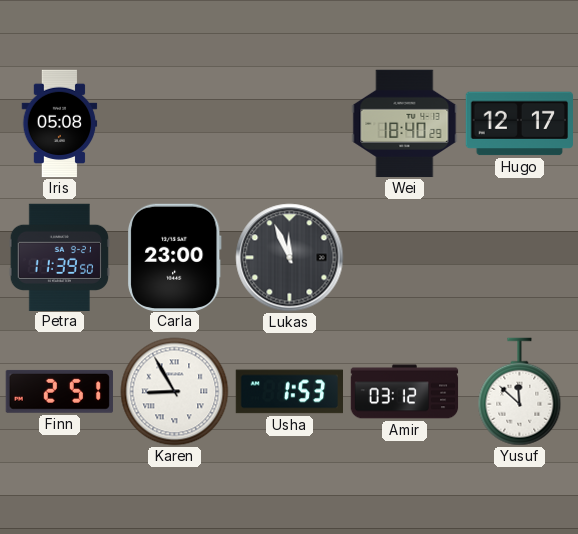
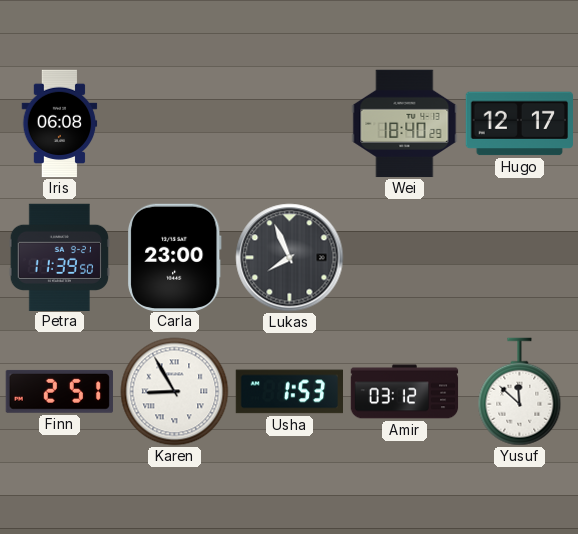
Iris: 05:08 -> 06:08
Lukas: 11:56 -> 7:56
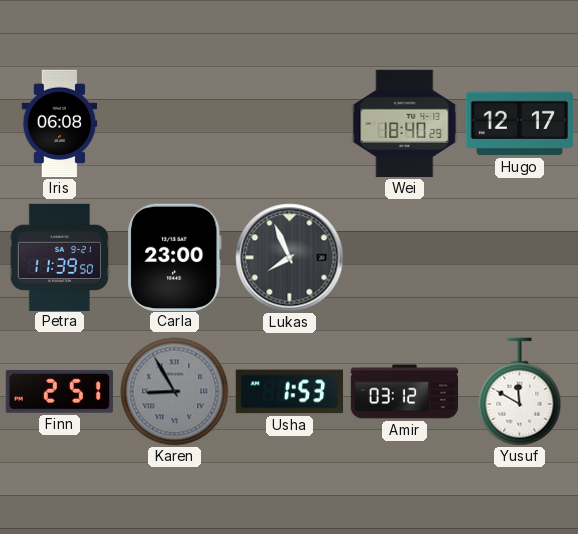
Karen dial: white -> grey
Yusuf: 11:52 -> 11:50
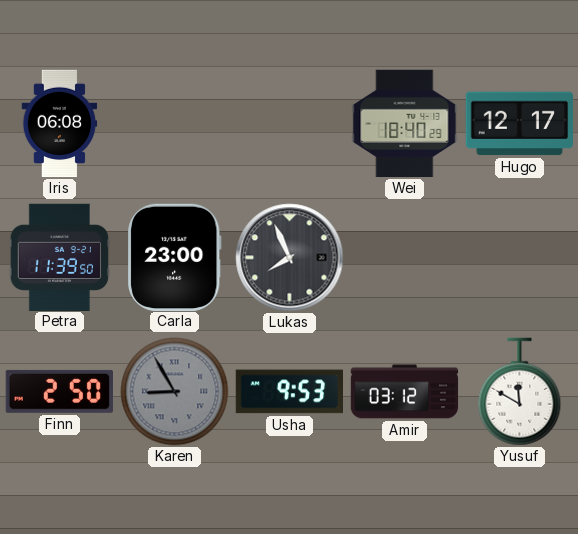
Finn: 2:51 -> 2:50
Usha: 1:53 -> 9:53
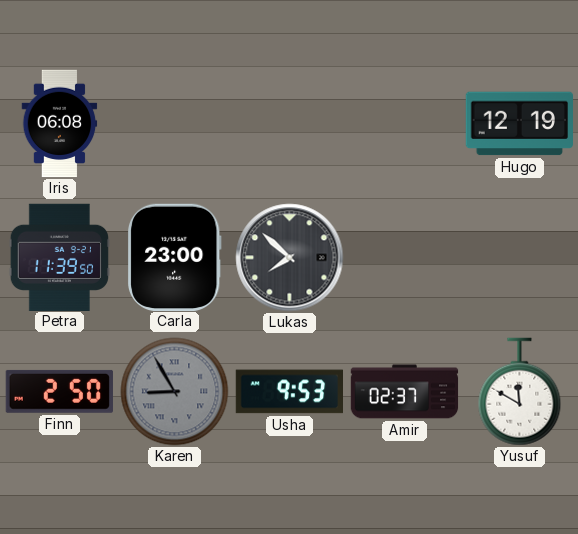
Wei: 18:40 -> none
Hugo: 12:17 -> 12:19
Lukas: 7:56 -> 7:52
Amir: 03:12 -> 02:37
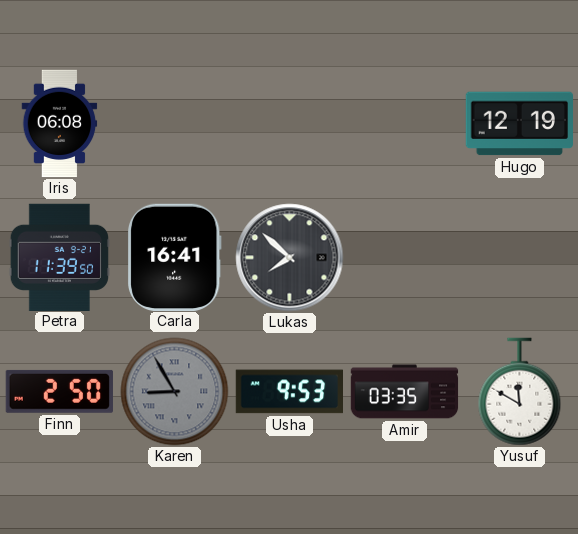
Carla: 23:00 -> 16:41
Amir: 02:37 -> 03:35
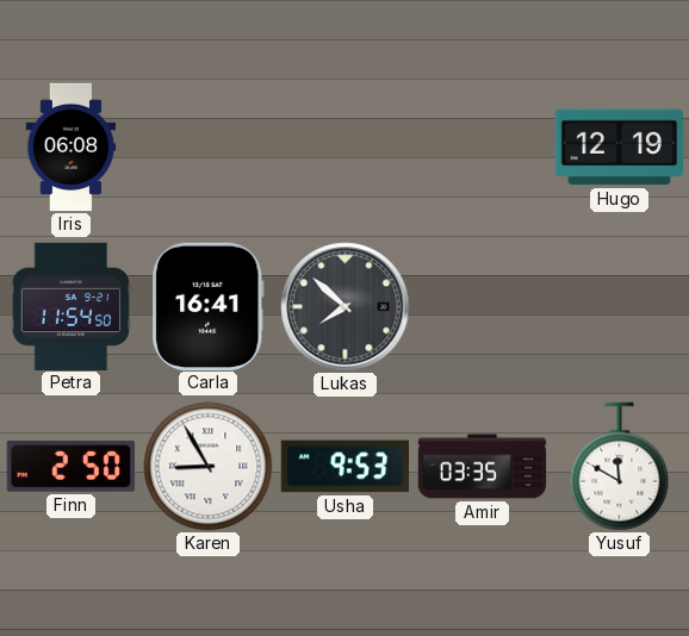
Petra: 11:39 -> 11:54
Karen dial: grey -> white
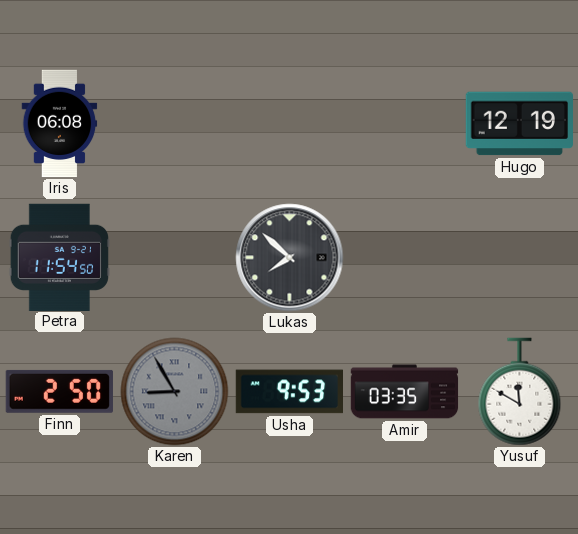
Carla: 16:41 -> none
Karen dial: white -> grey
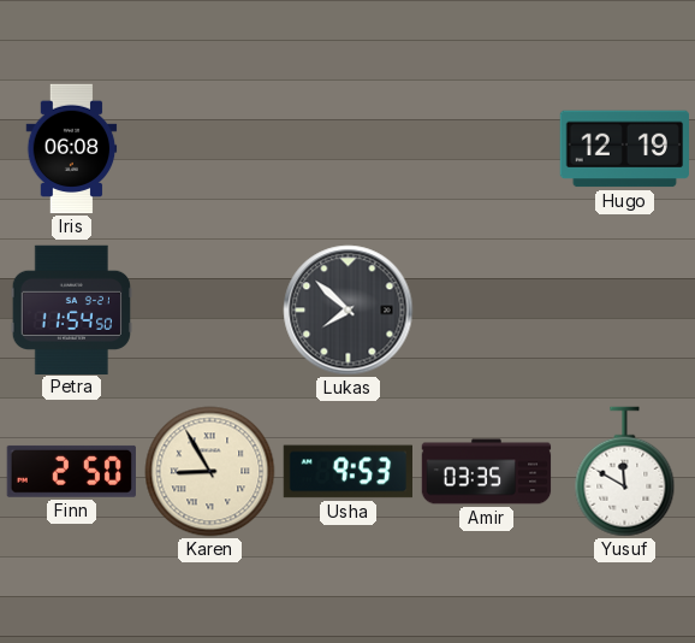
Karen dial: grey -> cream
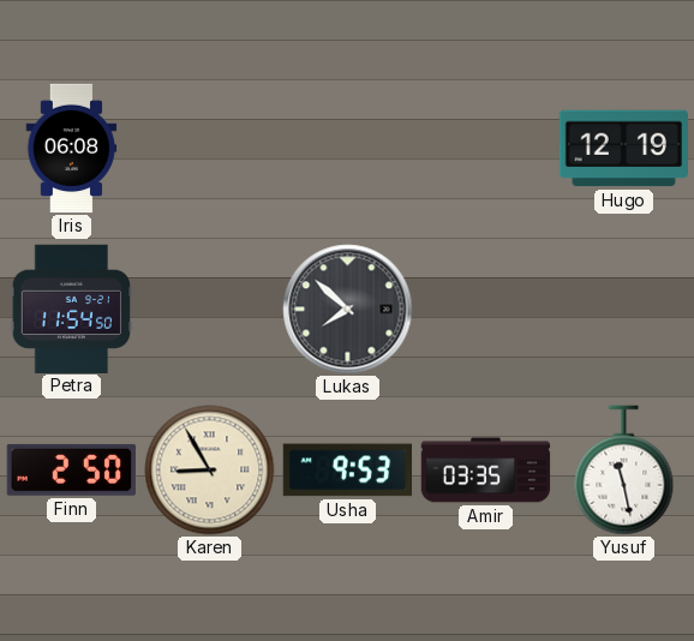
Yusuf: 11:50 -> 11:28
